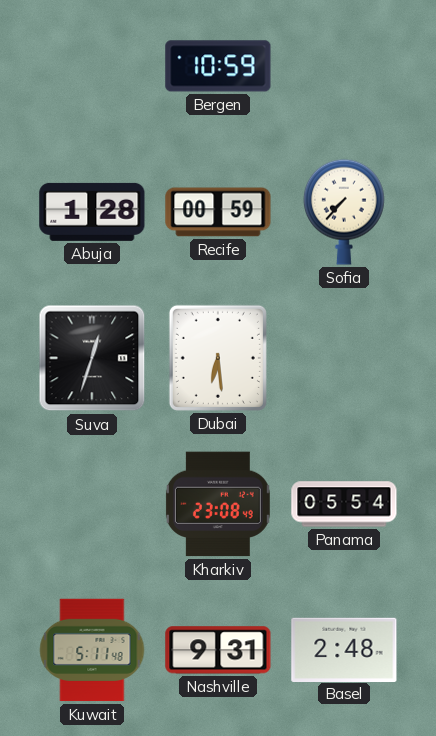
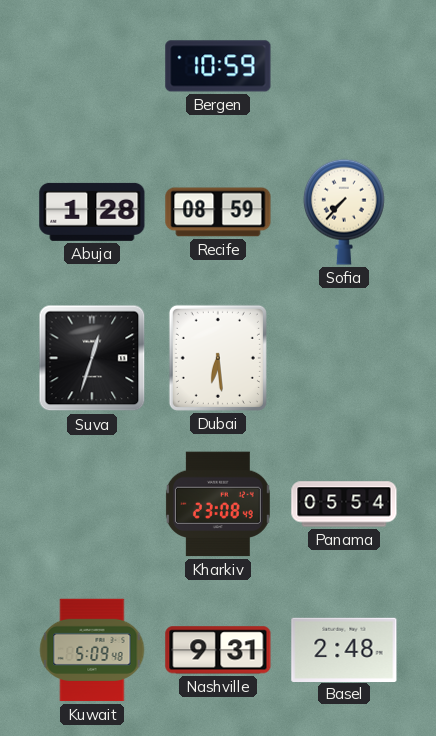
Recife: 00:59 -> 08:59
Kuwait: 5:11 -> 5:09
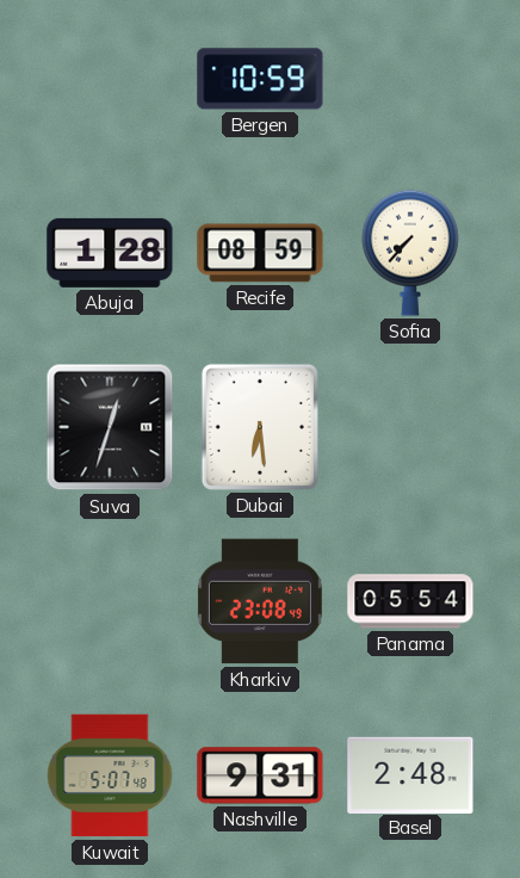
Kuwait: 5:09 -> 5:07
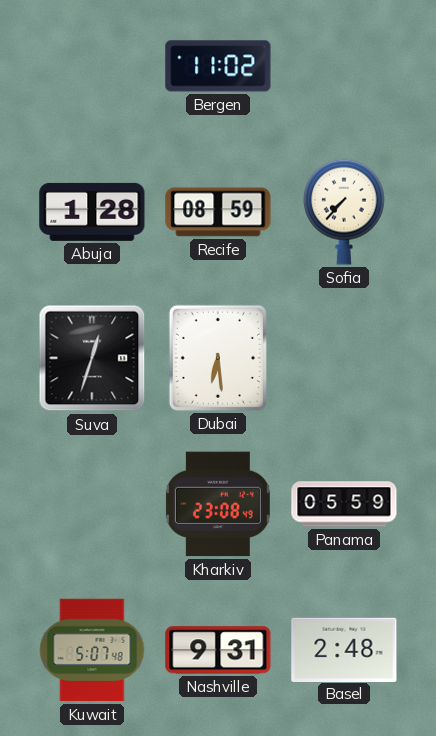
Bergen: 10:59 -> 11:02
Panama: 05:54 -> 05:59
